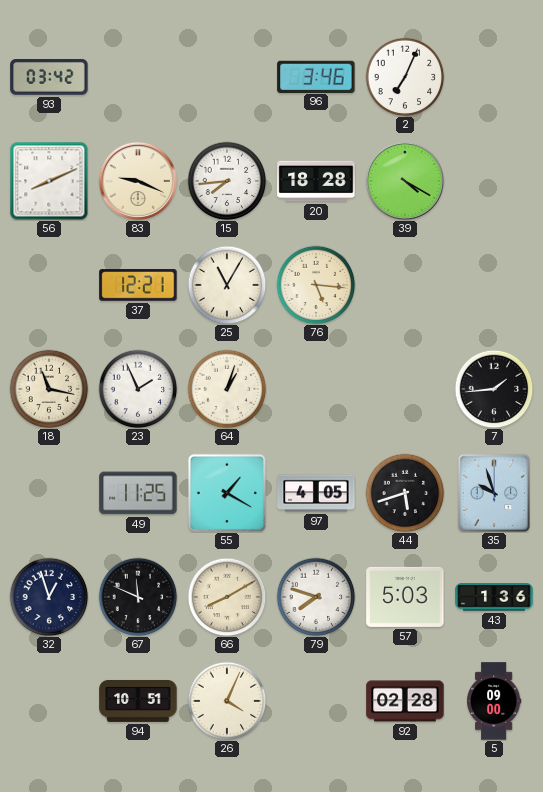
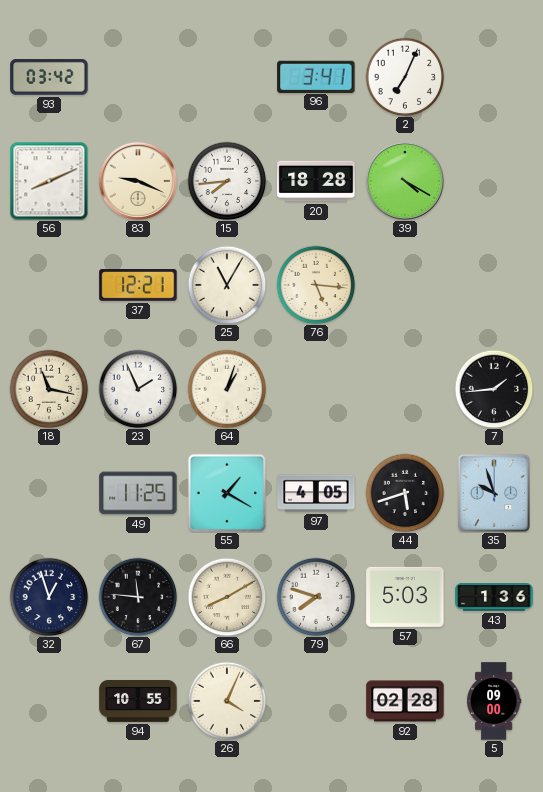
96: 3:46 -> 3:41
67: 11:49 -> 11:46
94: 10:51 -> 10:55
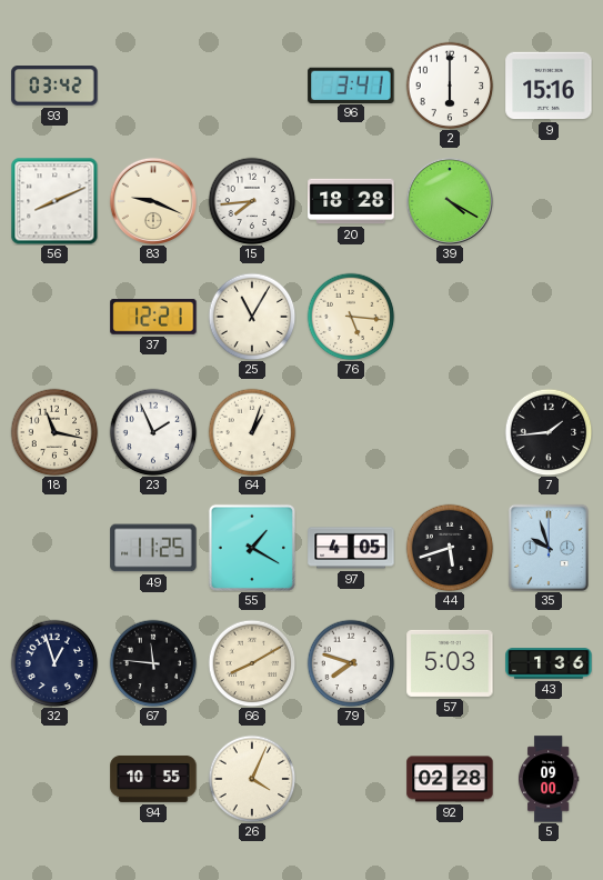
2: 7:04 -> 6:00
9: none -> 15:16
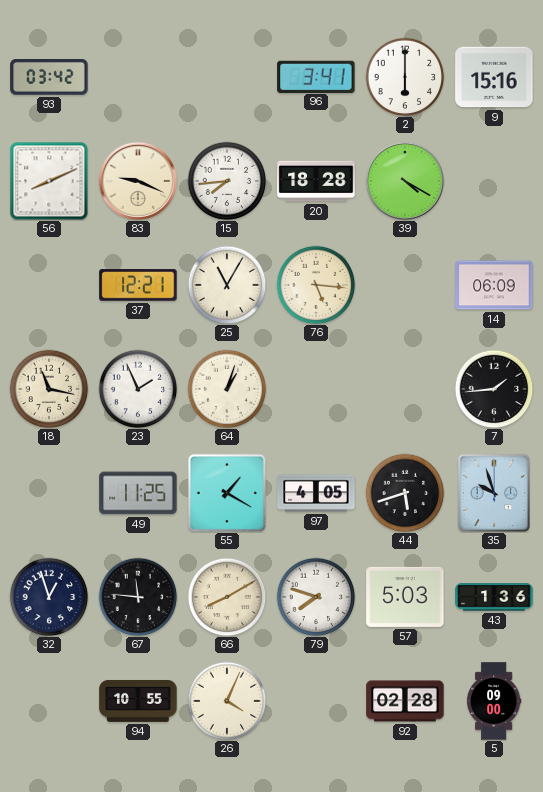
14: none -> 06:09
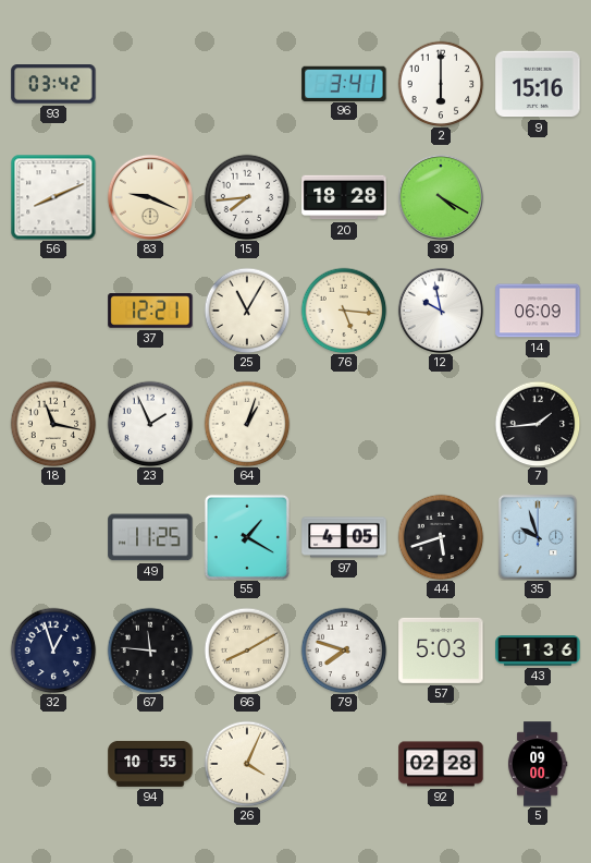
12: none -> 9:58
